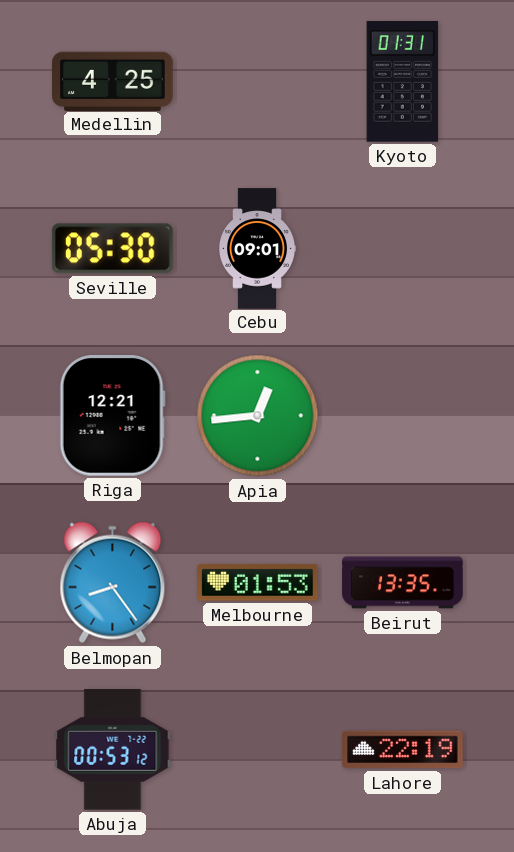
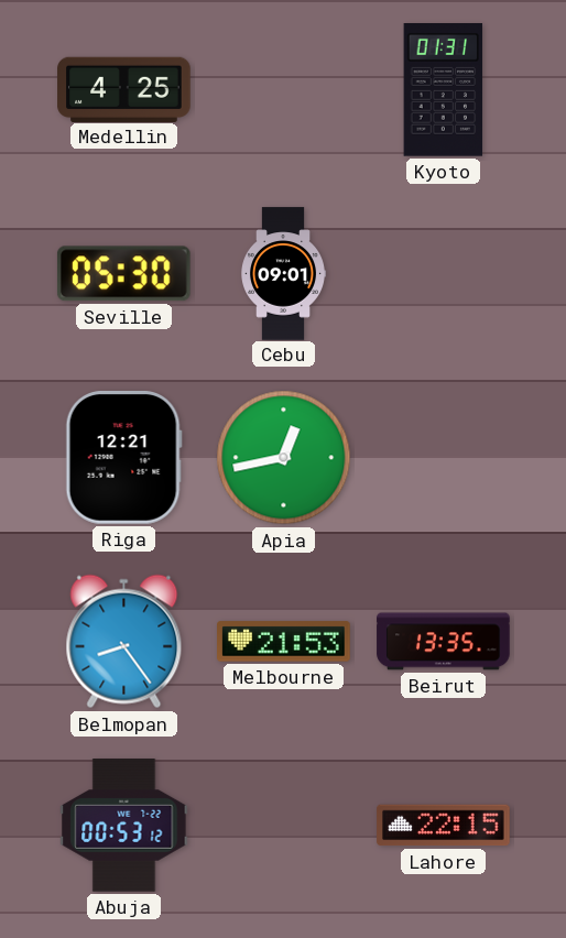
Apia: 12:44 -> 12:43
Melbourne: 01:53 -> 21:53
Lahore: 22:19 -> 22:15
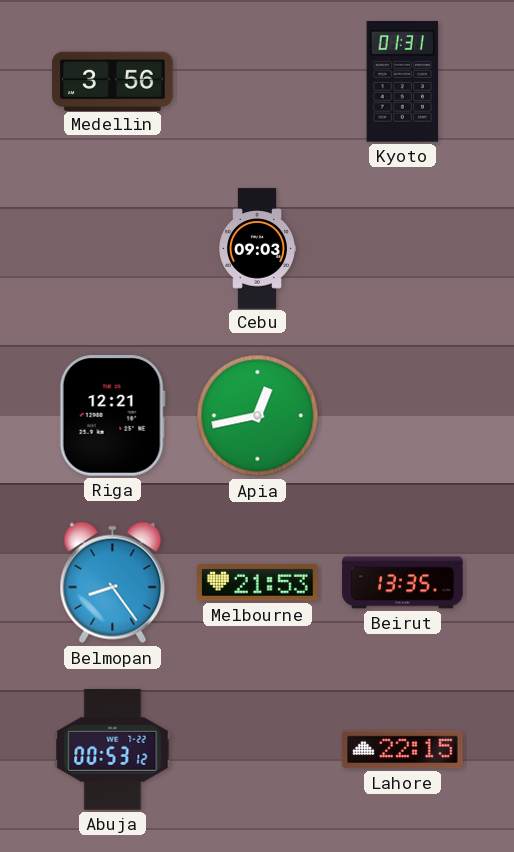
Medellin: 4:25 -> 3:56
Seville: 05:30 -> none
Cebu: 09:01 -> 09:03
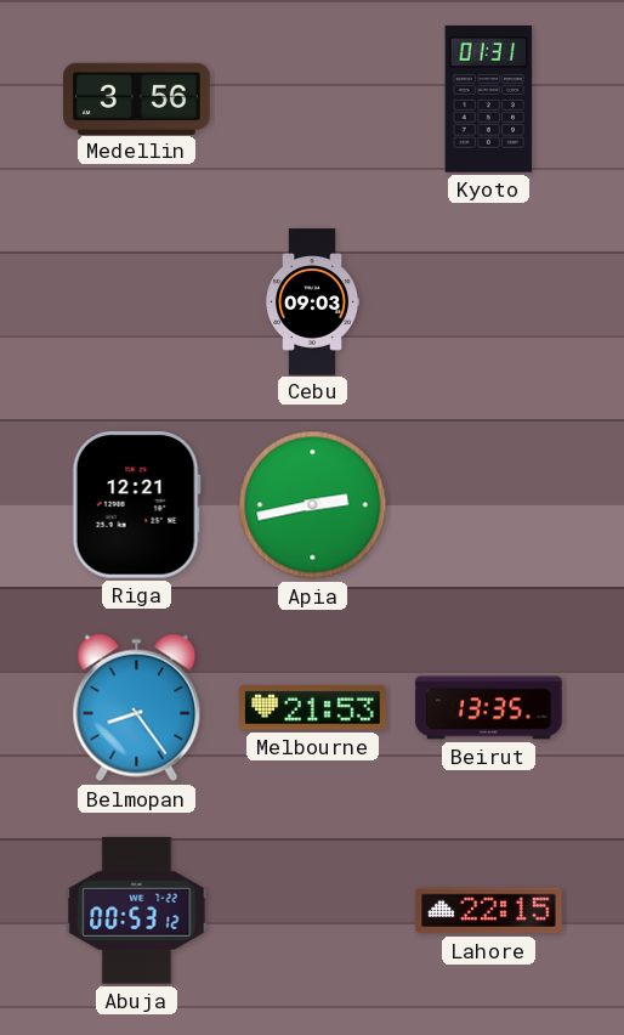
Apia: 12:43 -> 2:43
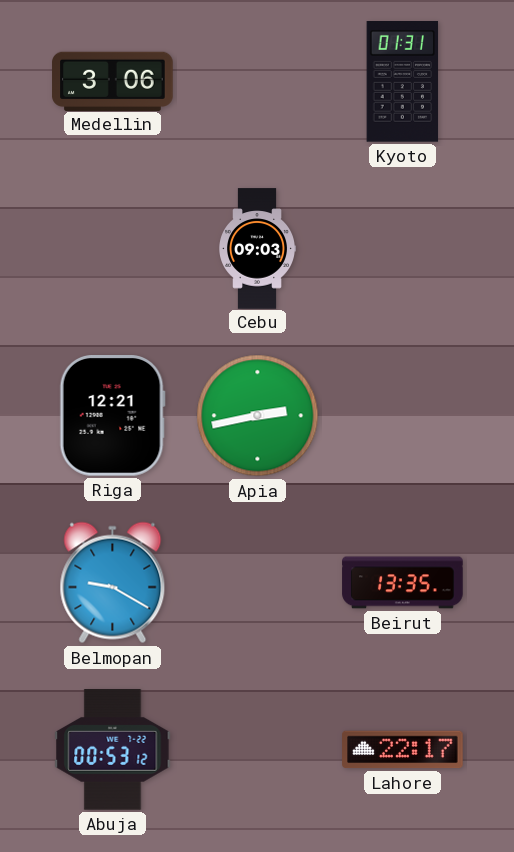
Medellin: 3:56 -> 3:06
Belmopan: 8:24 -> 9:20
Melbourne: 21:53 -> none
Lahore: 22:15 -> 22:17
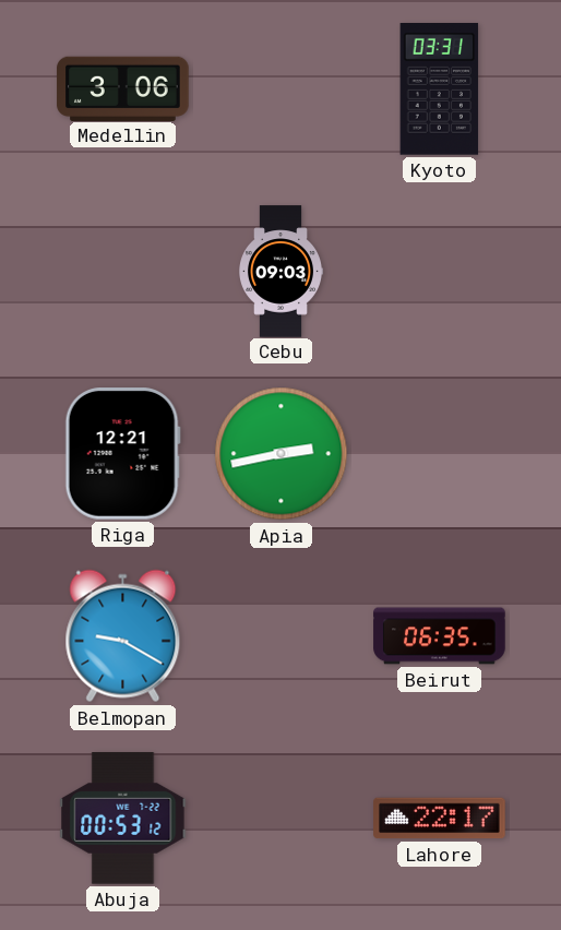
Kyoto: 01:31 -> 03:31
Beirut: 13:35 -> 06:35
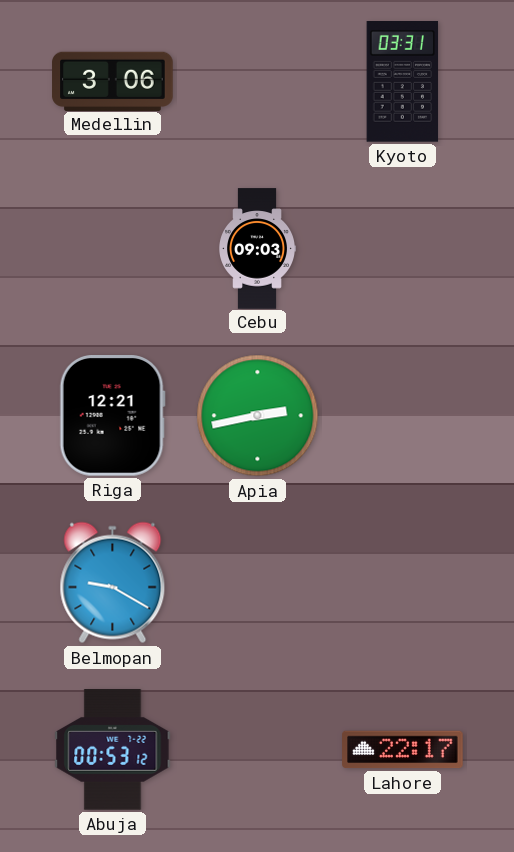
Beirut: 06:35 -> none
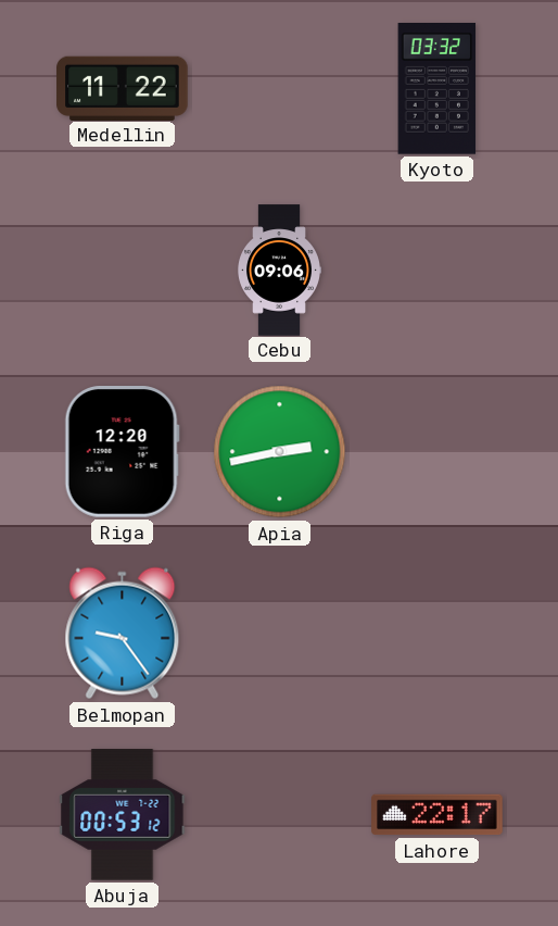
Medellin: 3:06 -> 11:22
Kyoto: 03:31 -> 03:32
Cebu: 09:03 -> 09:06
Riga: 12:21 -> 12:20
Belmopan: 9:20 -> 9:24
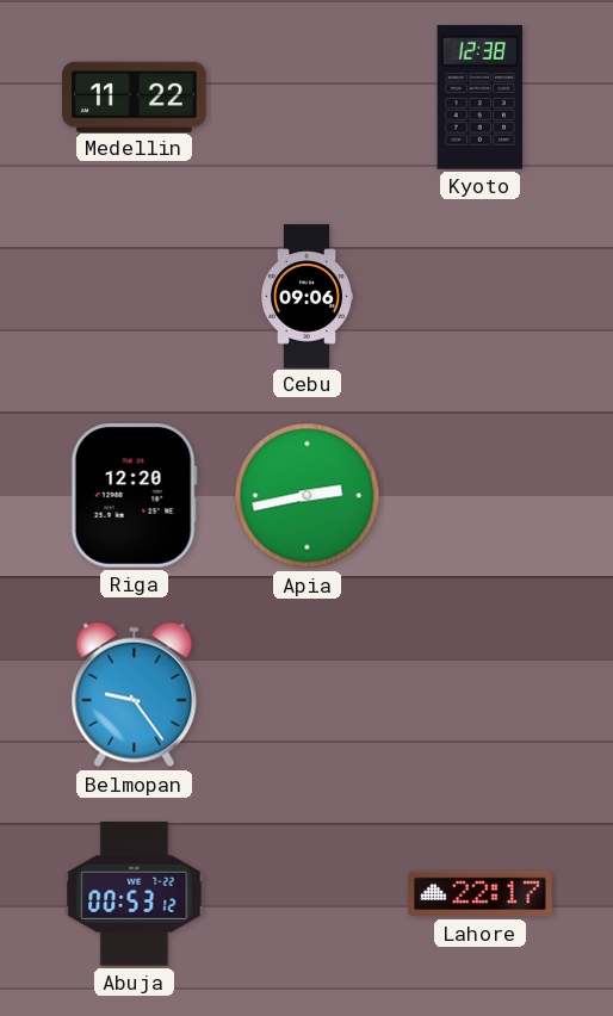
Kyoto: 03:32 -> 12:38
